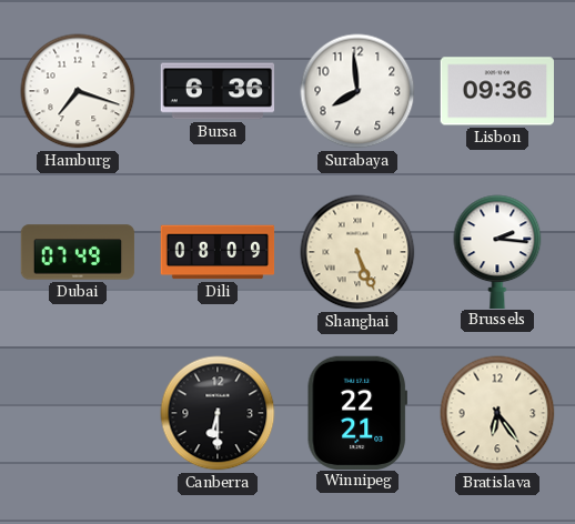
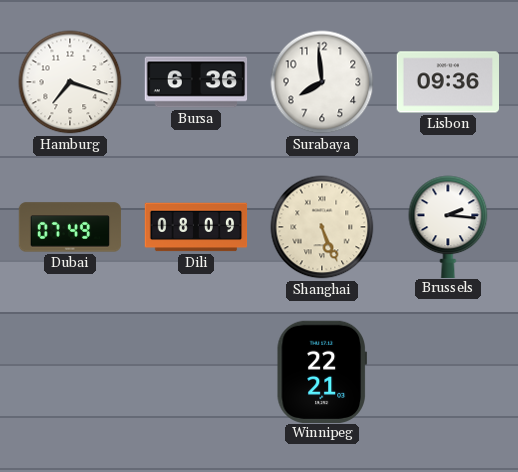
Canberra: 6:30 -> none
Bratislava: 6:24 -> none
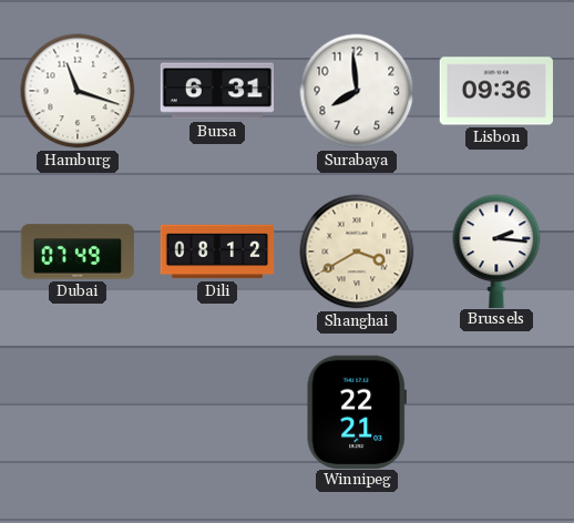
Hamburg: 7:18 -> 11:18
Bursa: 6:36 -> 6:31
Dili: 08:09 -> 08:12
Shanghai: 5:26 -> 3:40
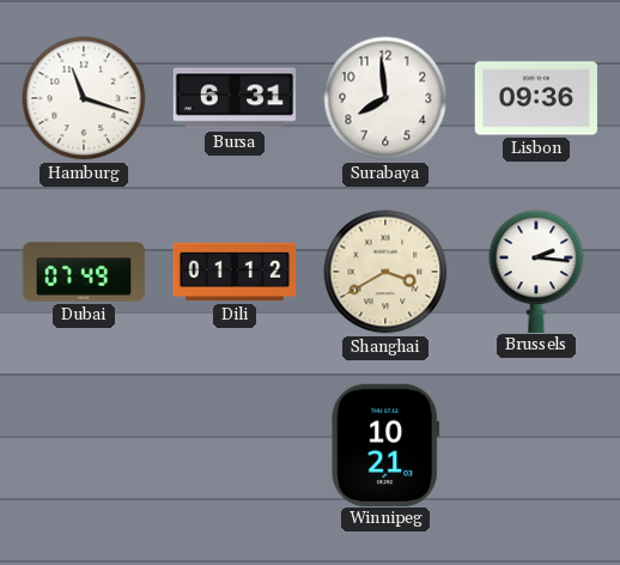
Dili: 08:12 -> 01:12
Winnipeg: 22:21 -> 10:21
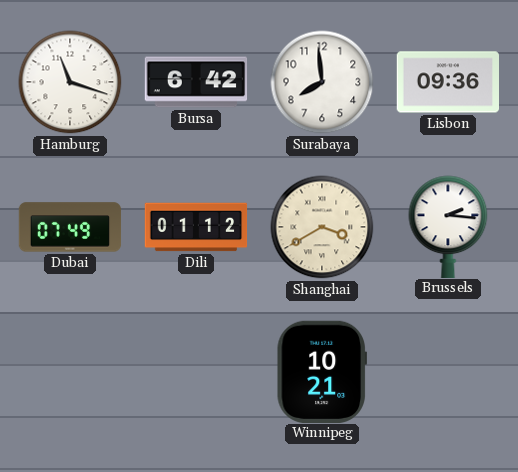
Bursa: 6:31 -> 6:42
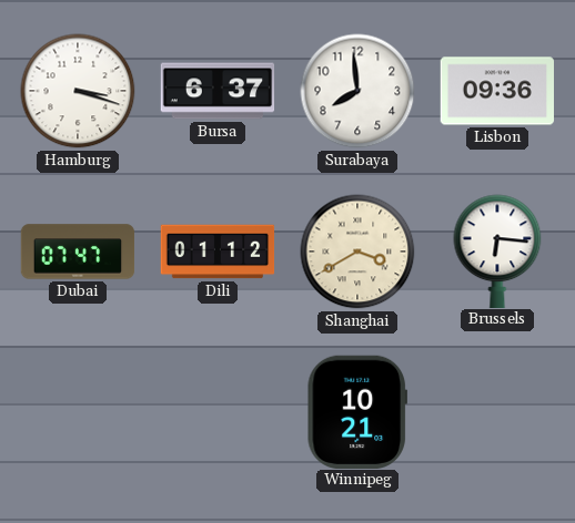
Hamburg: 11:18 -> 3:18
Bursa: 6:42 -> 6:37
Dubai: 07:49 -> 07:47
Brussels: 2:16 -> 6:16
